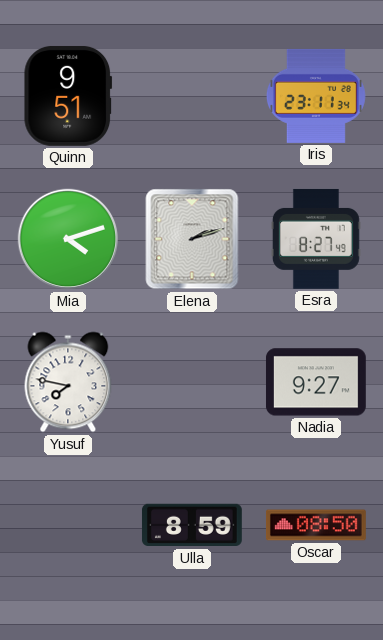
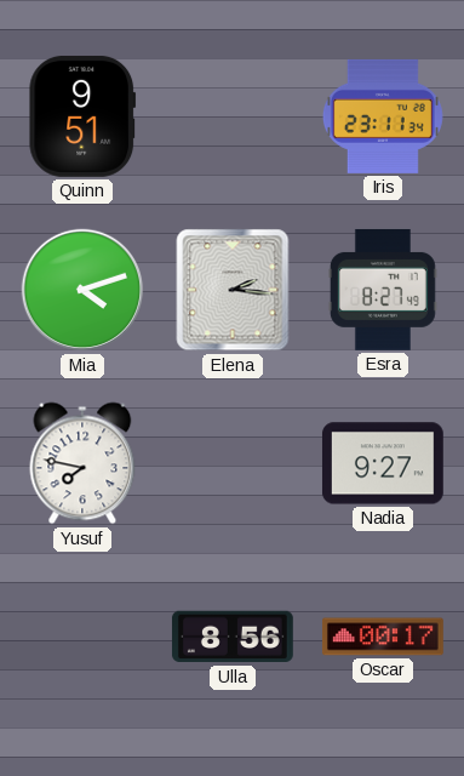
Elena: 2:12 -> 2:16
Ulla: 8:59 -> 8:56
Oscar: 08:50 -> 00:17
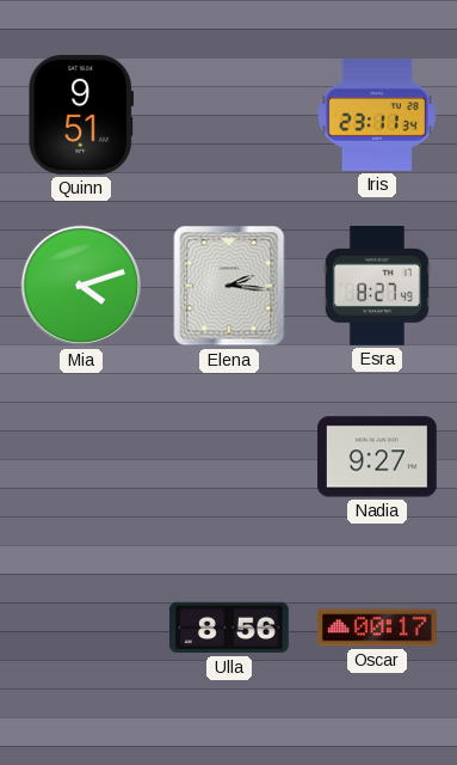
Yusuf: 7:47 -> none
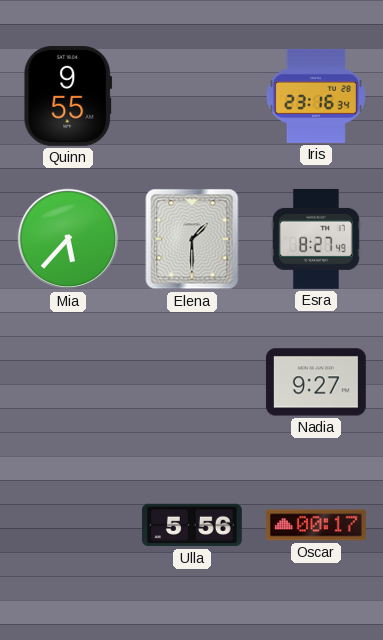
Quinn: 9:51 -> 9:55
Iris: 23:11 -> 23:16
Mia: 4:12 -> 5:37
Elena: 2:16 -> 1:30
Ulla: 8:56 -> 5:56
